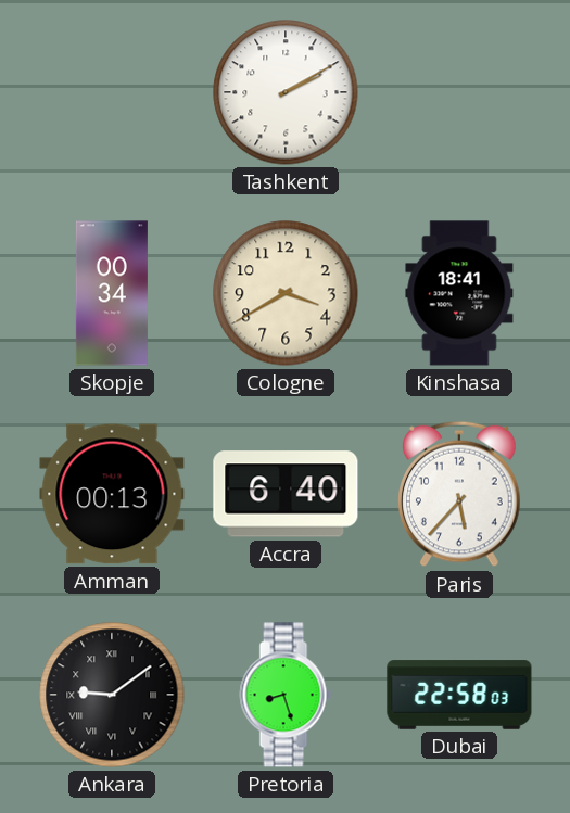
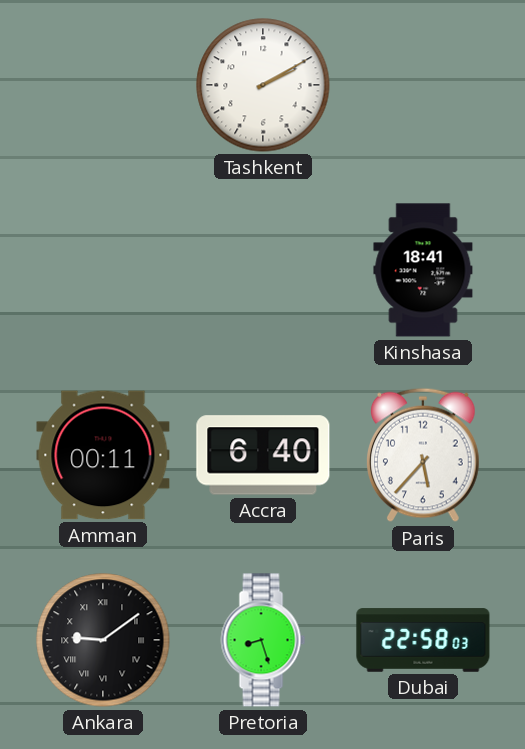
Skopje: 00:34 -> none
Cologne: 3:40 -> none
Amman: 00:13 -> 00:11
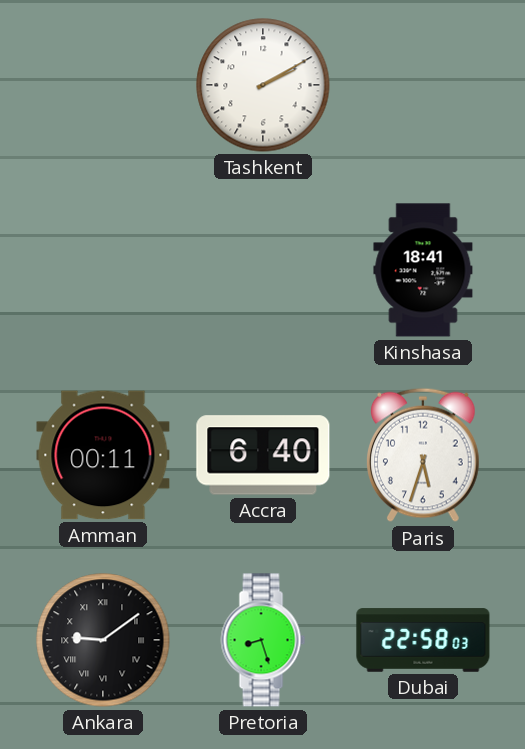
Paris: 5:37 -> 5:33
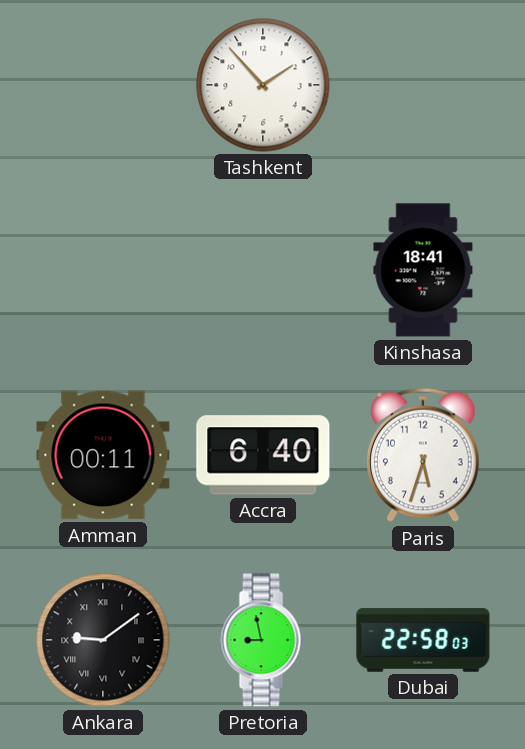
Tashkent: 2:10 -> 1:53
Pretoria: 8:27 -> 8:58
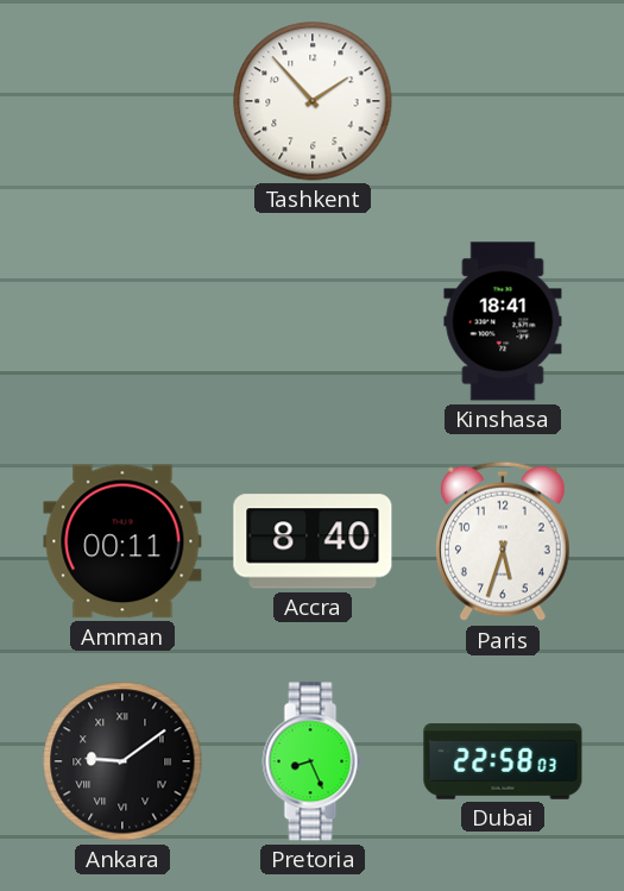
Accra: 6:40 -> 8:40
Pretoria: 8:58 -> 8:26
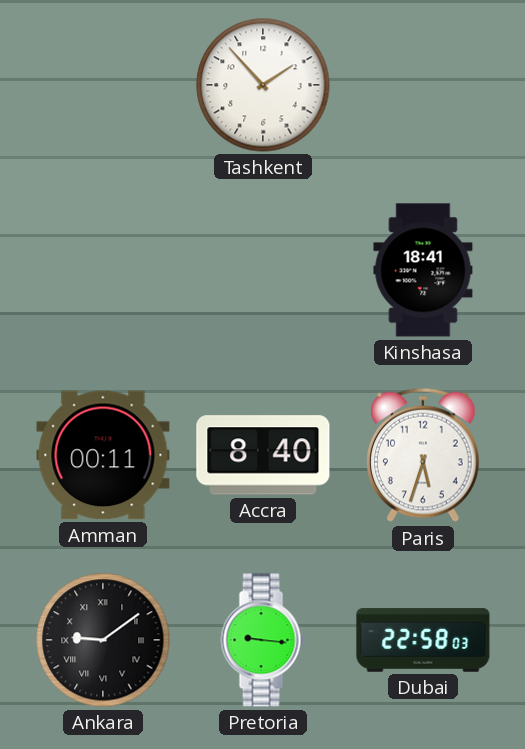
Pretoria: 8:26 -> 9:16
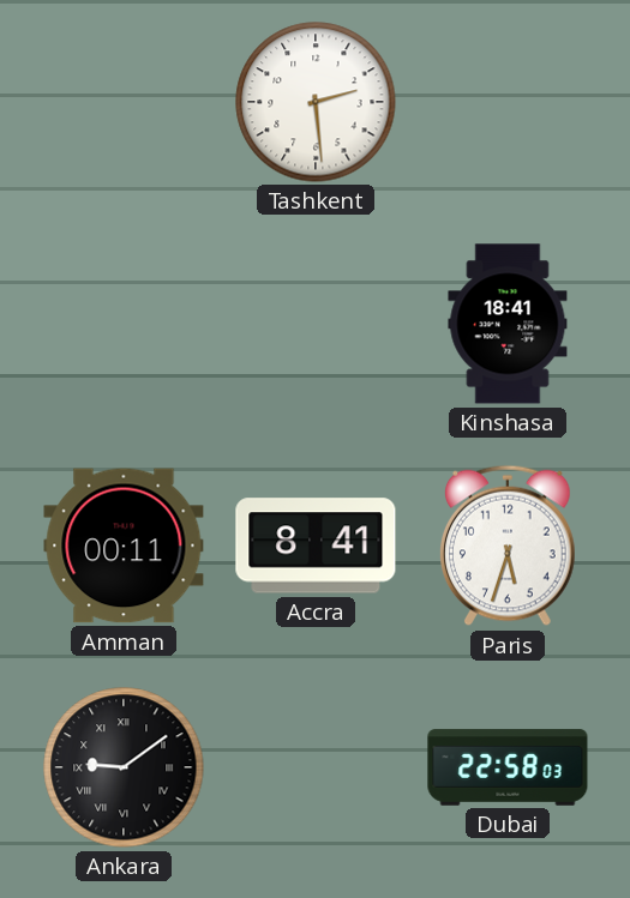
Tashkent: 1:53 -> 2:29
Accra: 8:40 -> 8:41
Pretoria: 9:16 -> none
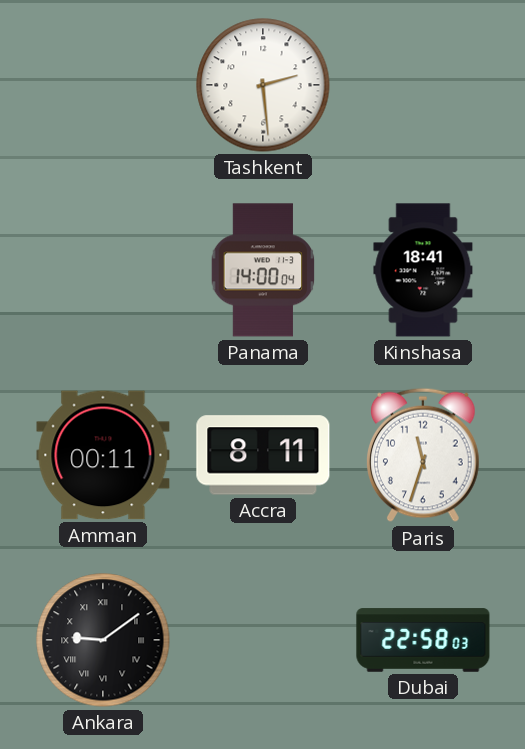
Panama: none -> 14:00
Accra: 8:41 -> 8:11
Paris: 5:33 -> 11:33
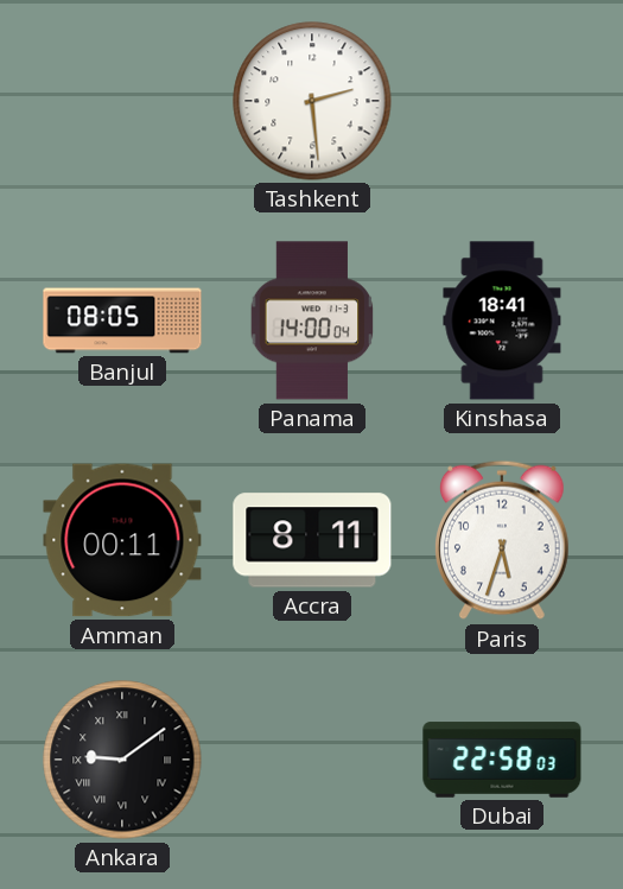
Banjul: none -> 08:05
Paris: 11:33 -> 5:33
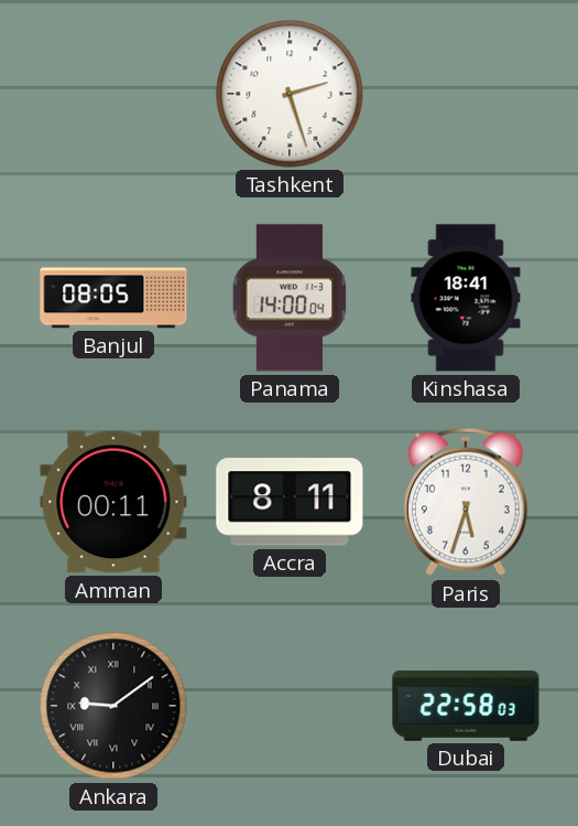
Tashkent: 2:29 -> 2:27
